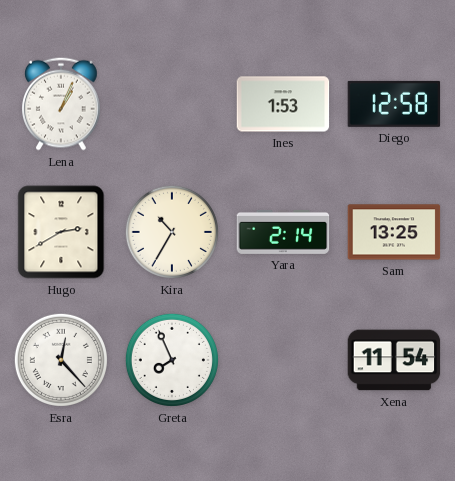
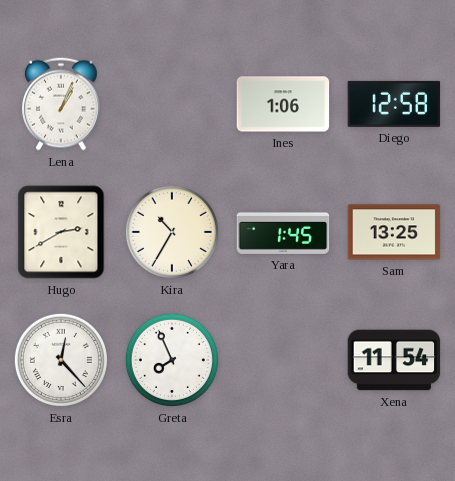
Ines: 1:53 -> 1:06
Yara: 2:14 -> 1:45
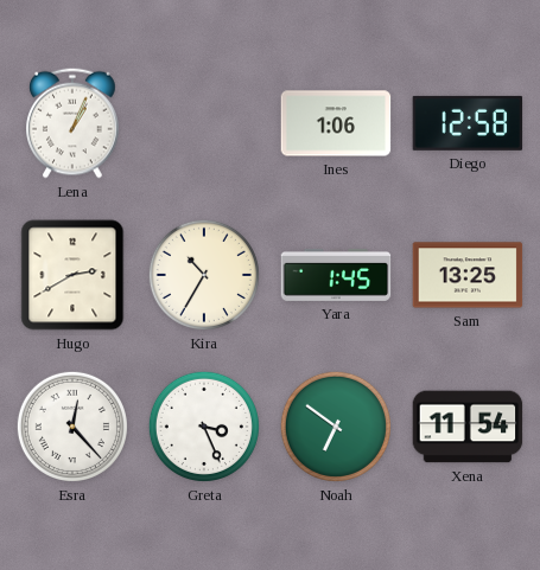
Greta: 7:56 -> 3:26
Noah: none -> 6:51
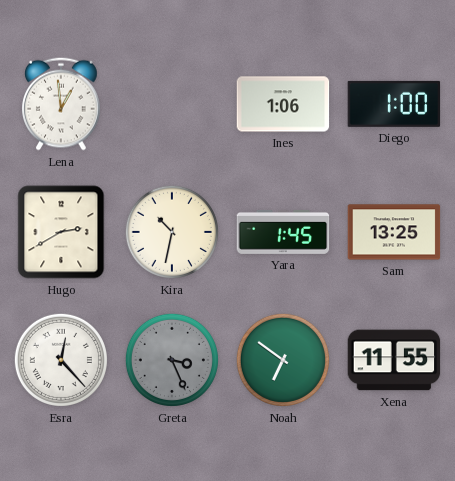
Lena: 1:04 -> 12:59
Diego: 12:58 -> 1:00
Kira: 10:35 -> 10:32
Greta dial: white -> grey
Xena: 11:54 -> 11:55
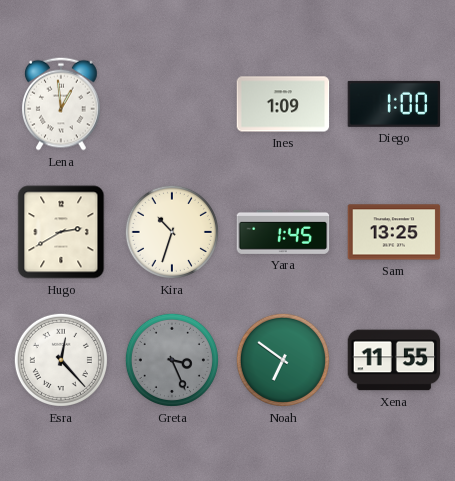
Ines: 1:06 -> 1:09
Kira: 10:32 -> 10:33
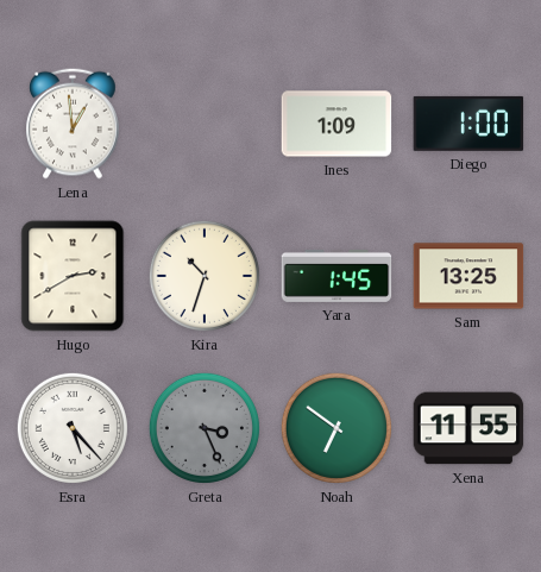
Esra: 12:23 -> 5:23
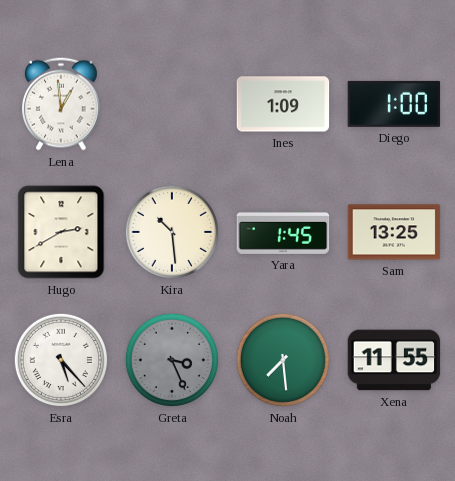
Kira: 10:33 -> 10:29
Noah: 6:51 -> 7:29
